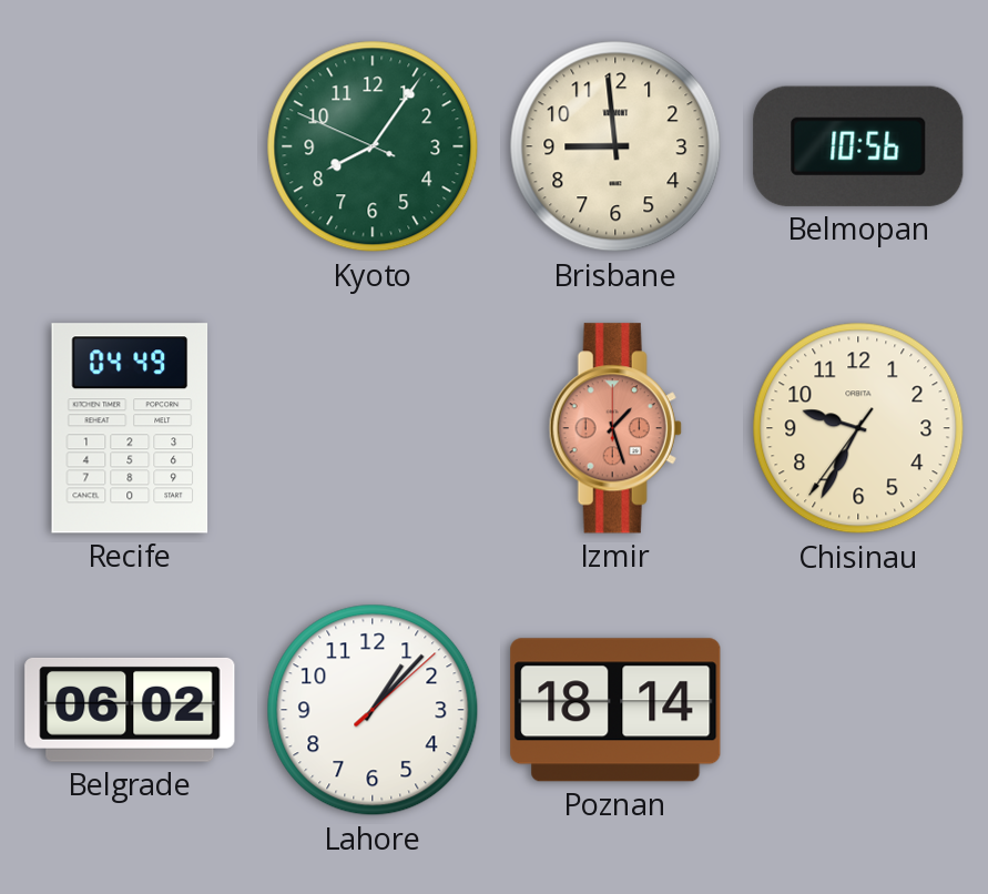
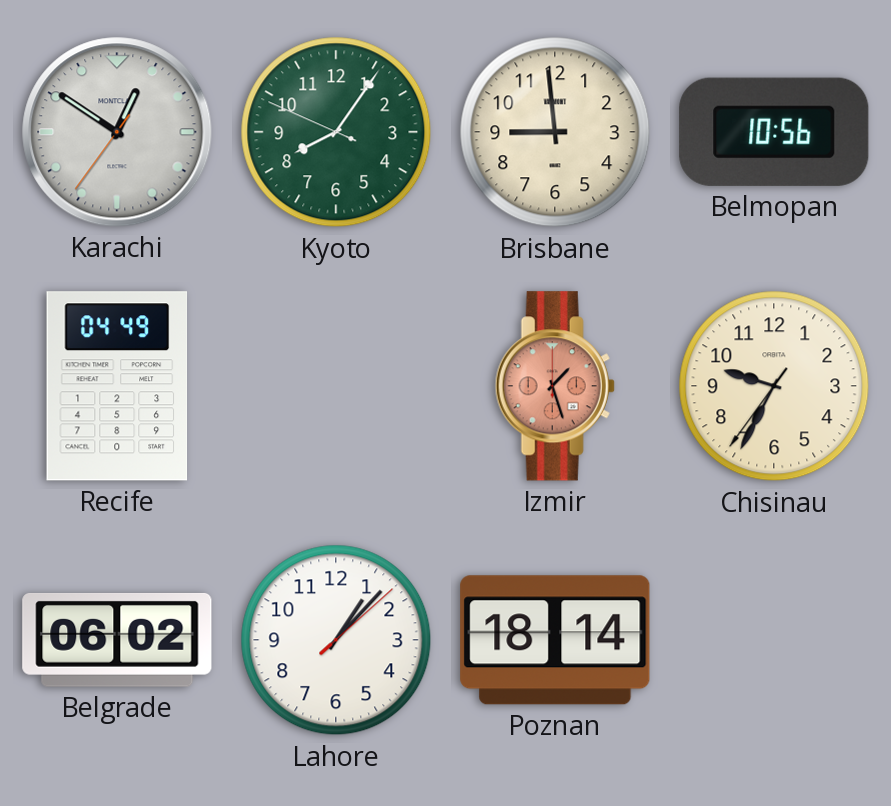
Karachi: none -> 12:50
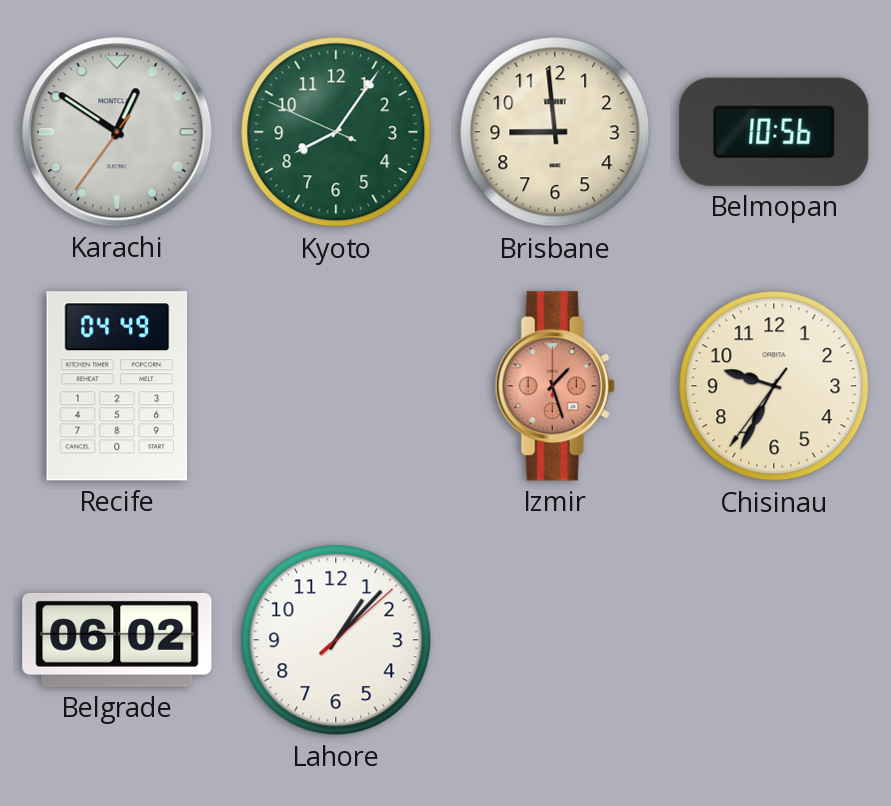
Poznan: 18:14 -> none
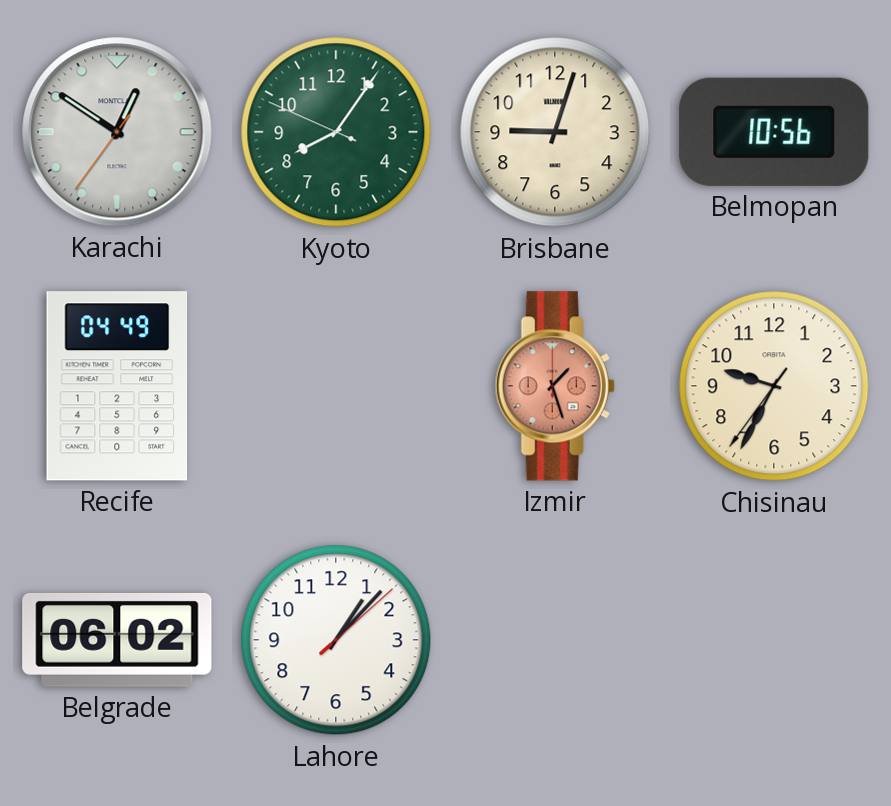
Brisbane: 8:59 -> 9:03
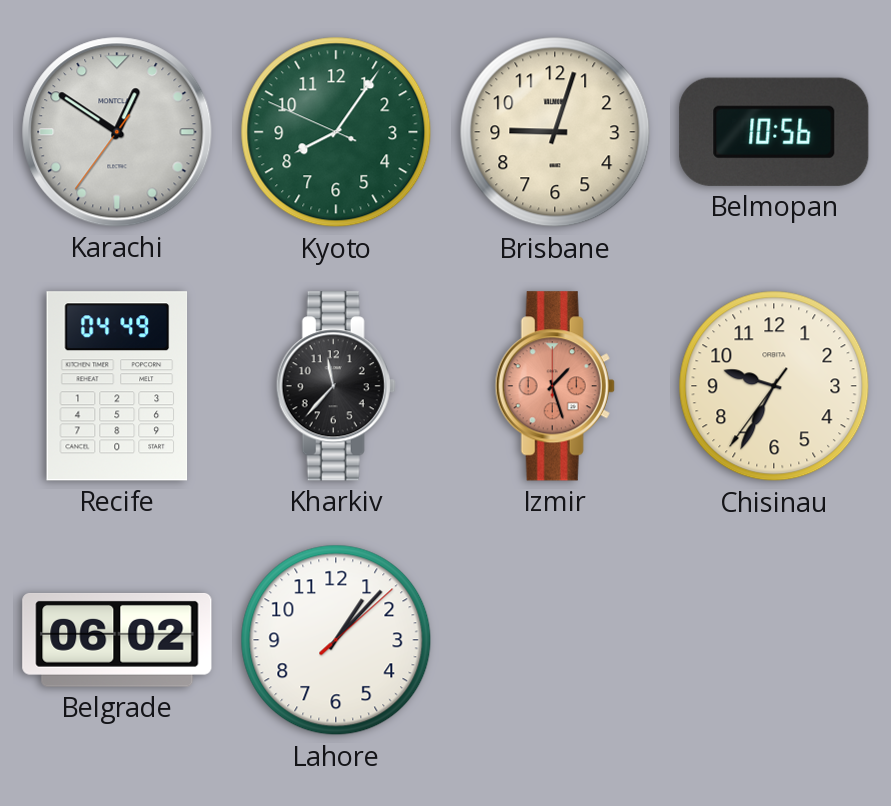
Kharkiv: none -> 11:37
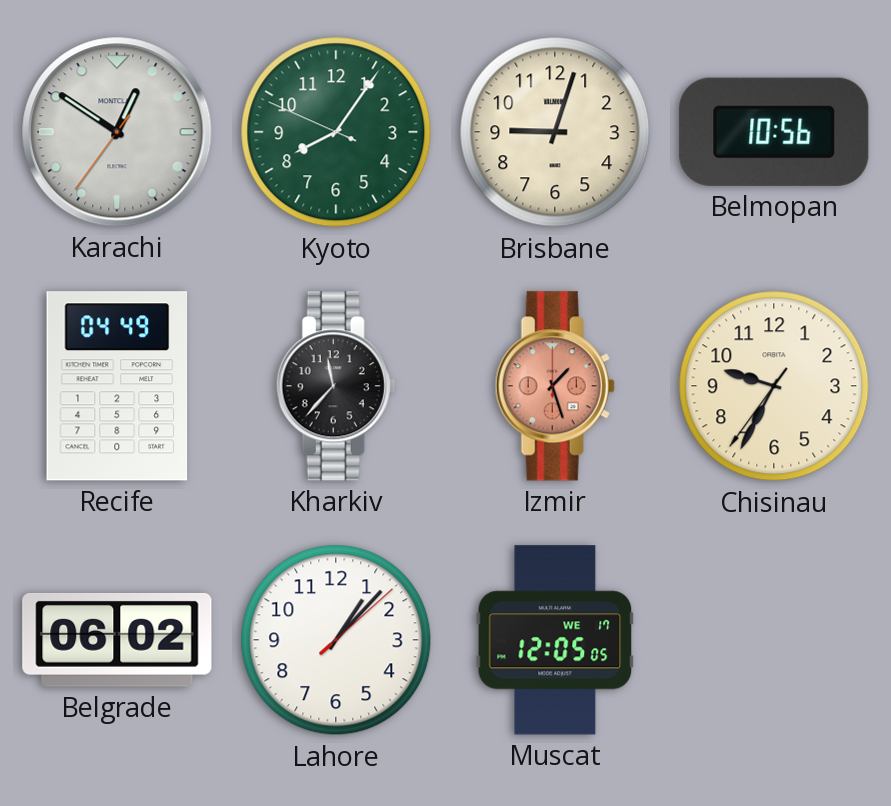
Muscat: none -> 12:05
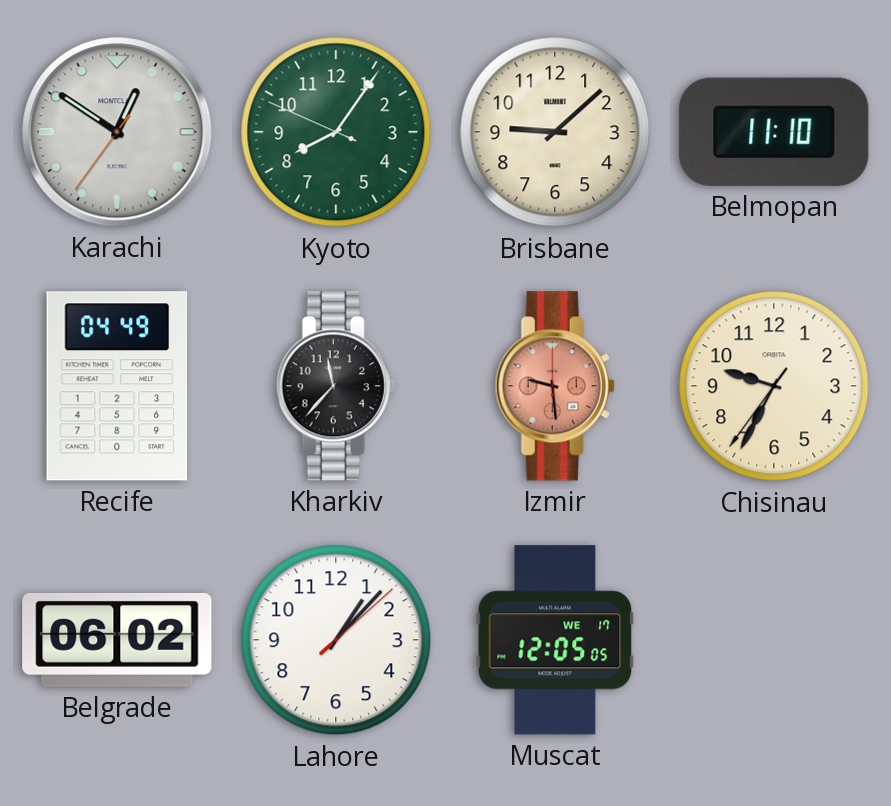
Brisbane: 9:03 -> 9:08
Belmopan: 10:56 -> 11:10
Izmir: 1:27 -> 9:29
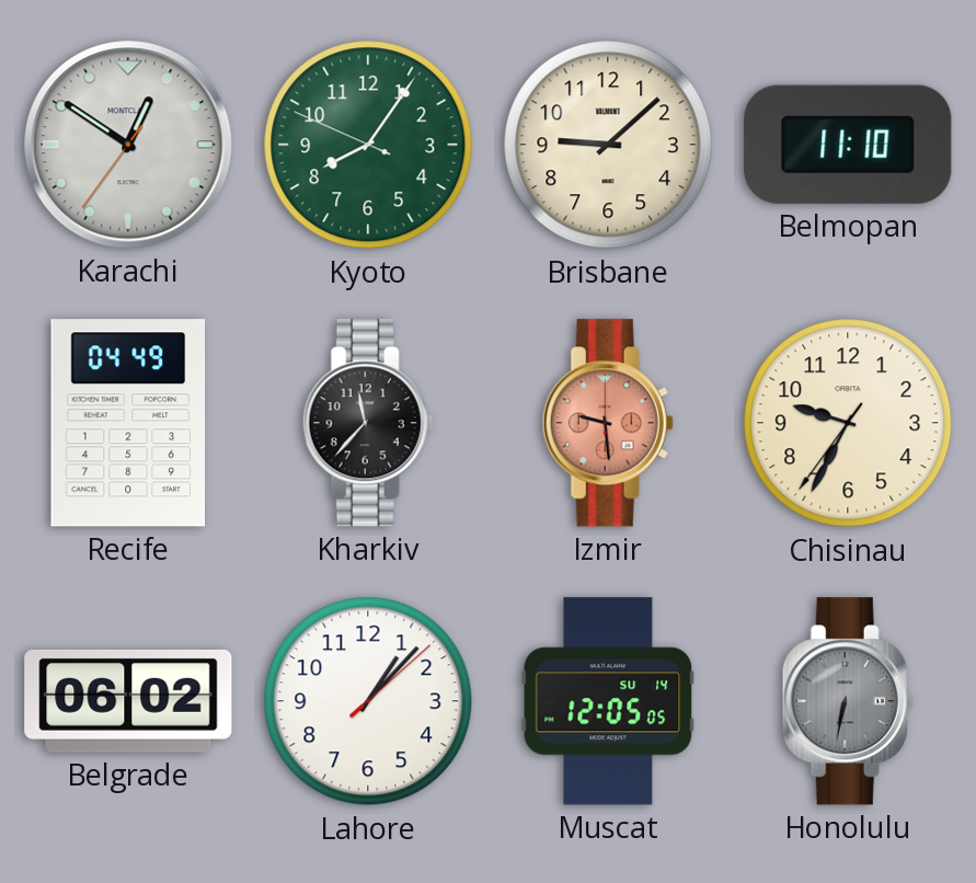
Muscat date: WE 17 -> SU 14
Honolulu: none -> 6:32
